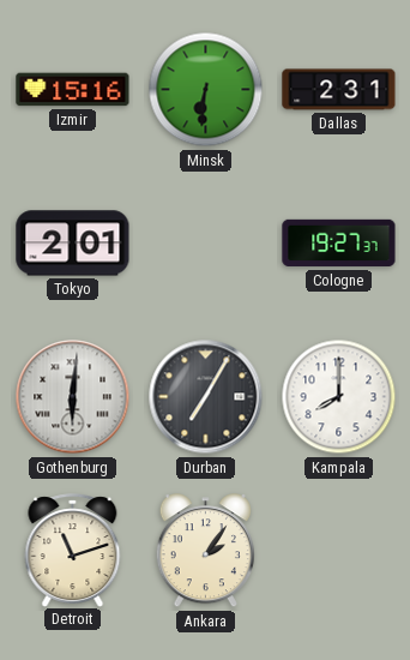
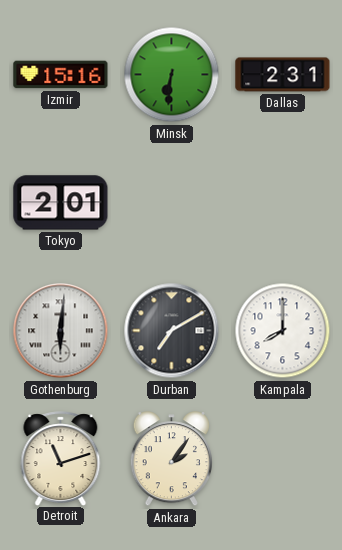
Cologne: 19:27 -> none
Durban: 7:05 -> 7:10
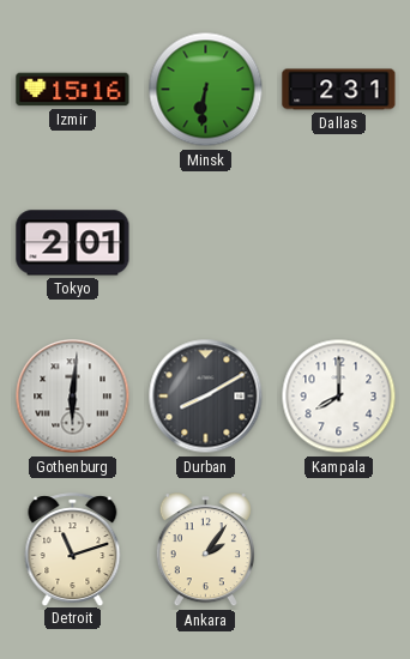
Durban: 7:10 -> 8:10
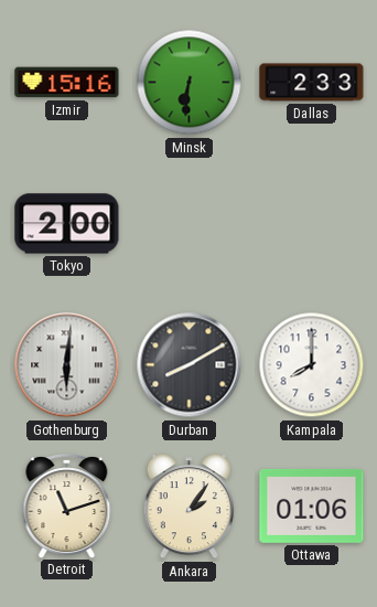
Dallas: 2:31 -> 2:33
Tokyo: 2:01 -> 2:00
Ottawa: none -> 01:06
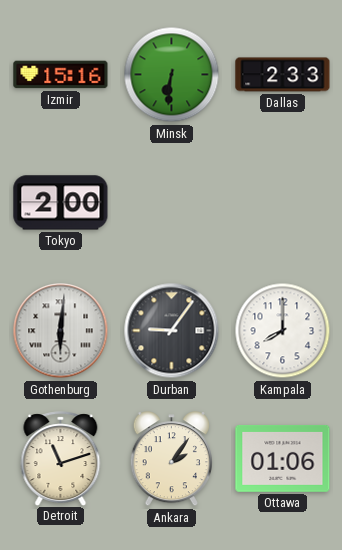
Durban: 8:10 -> 9:06
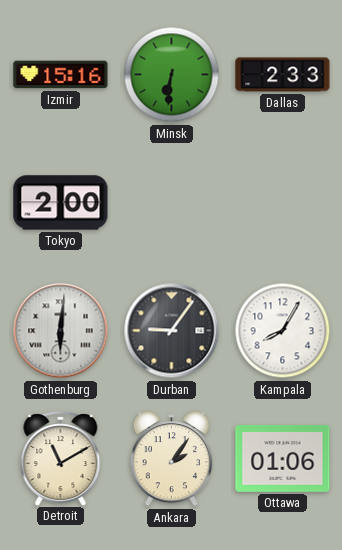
Kampala: 8:00 -> 8:05
Detroit: 11:12 -> 11:10
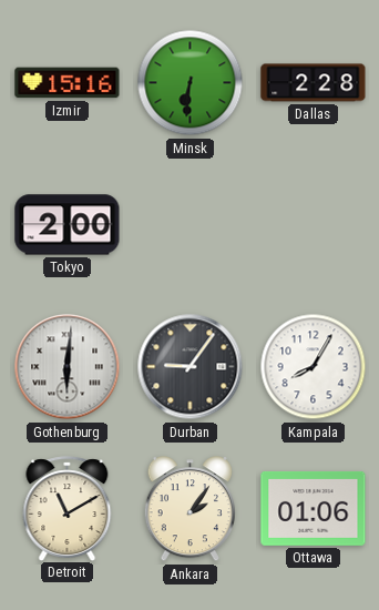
Dallas: 2:33 -> 2:28
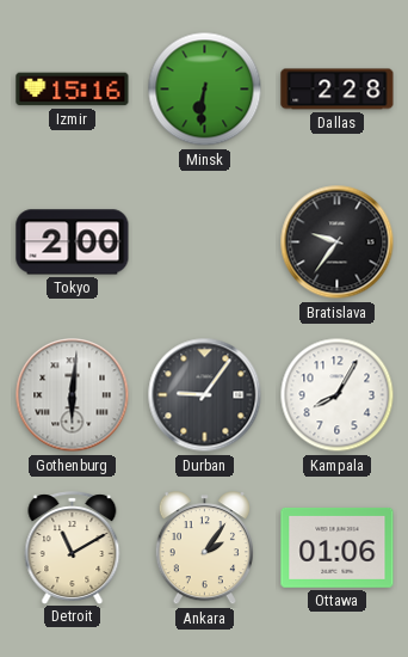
Bratislava: none -> 9:36
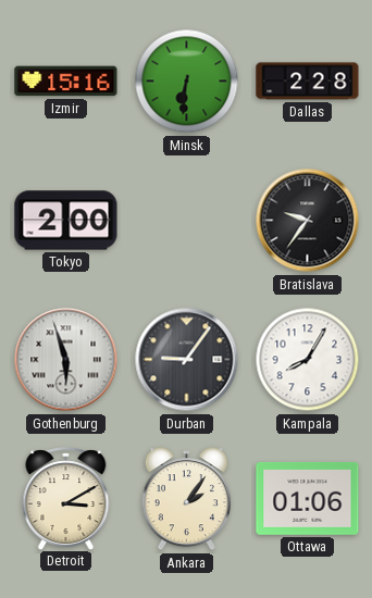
Gothenburg: 6:01 -> 5:57
Detroit: 11:10 -> 3:10
